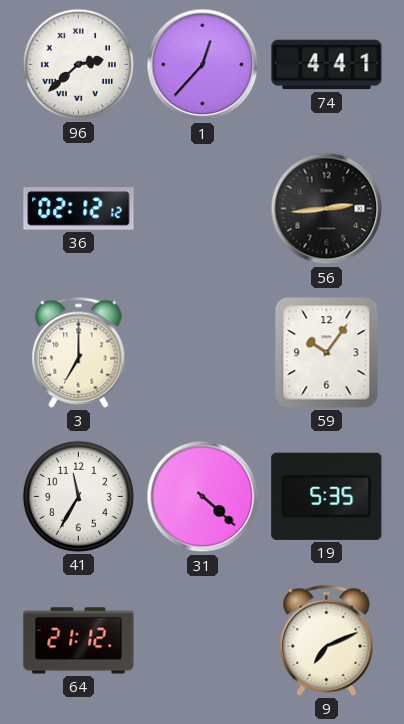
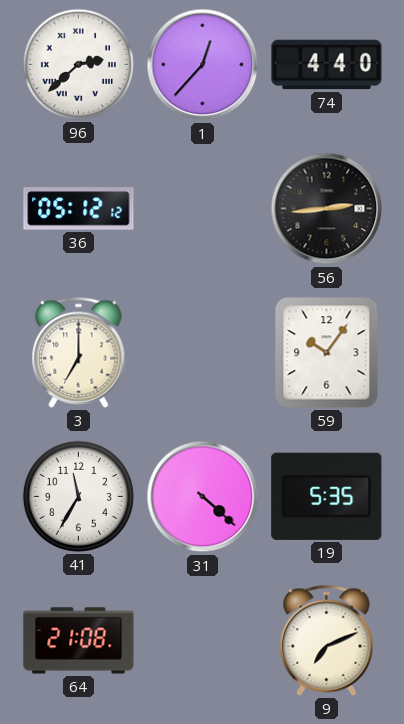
74: 4:41 -> 4:40
36: 02:12 -> 05:12
64: 21:12 -> 21:08
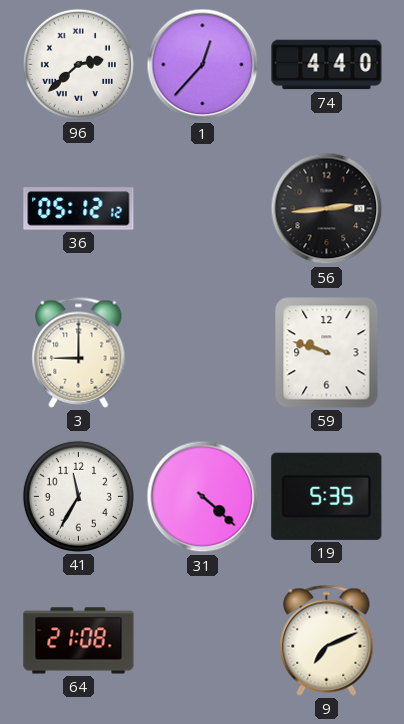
3: 7:00 -> 9:00
59: 10:06 -> 9:48
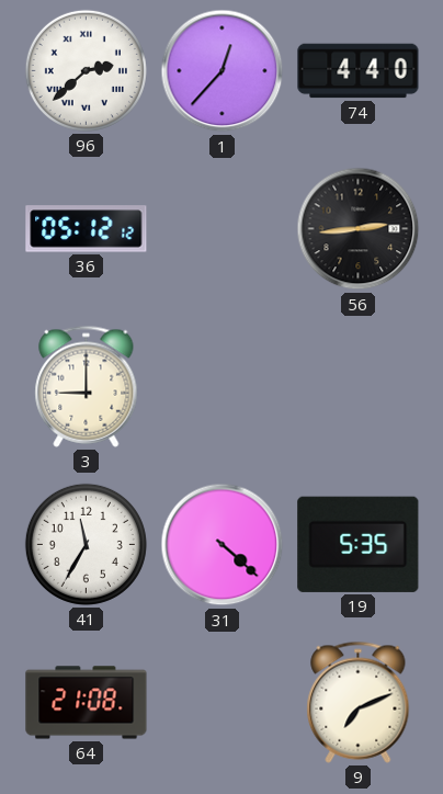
59: 9:48 -> none
